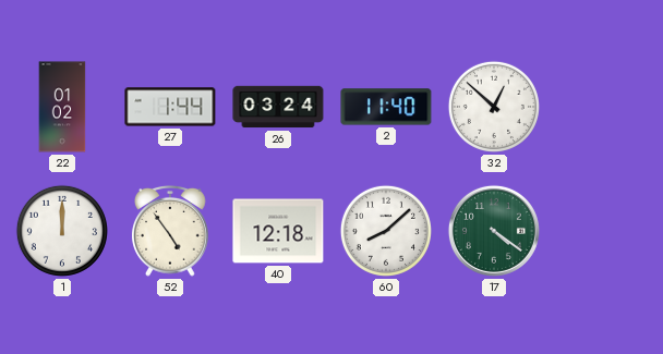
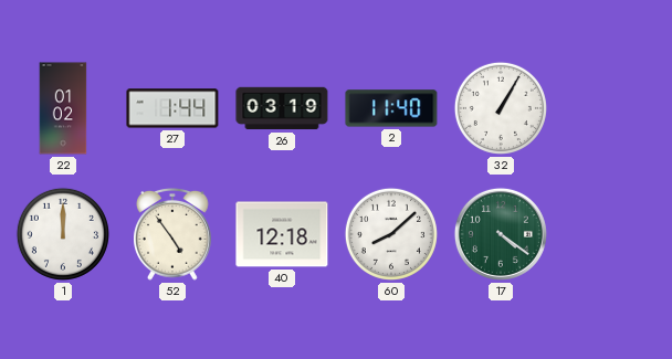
26: 03:24 -> 03:19
32: 12:52 -> 1:05
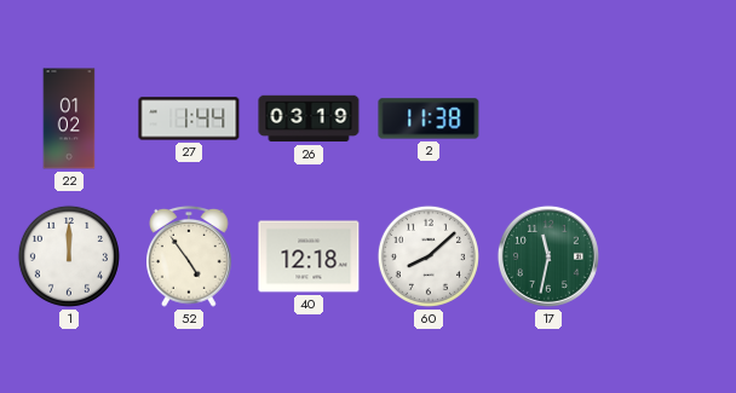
2: 11:40 -> 11:38
32: 1:05 -> none
17: 4:21 -> 11:32
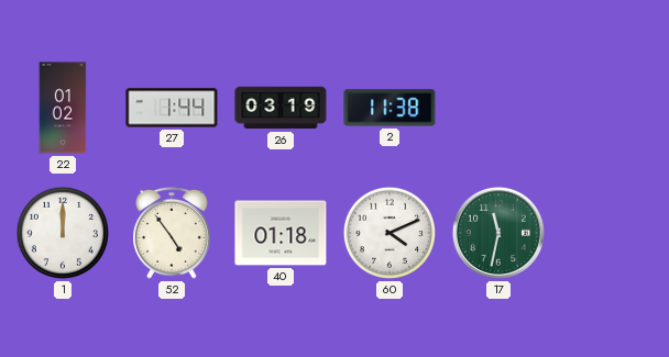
40: 12:18 -> 01:18
60: 8:08 -> 4:11
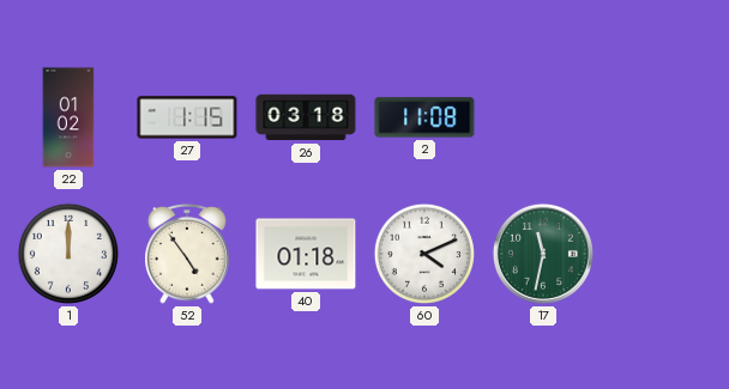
27: 1:44 -> 1:15
26: 03:19 -> 03:18
2: 11:38 -> 11:08
